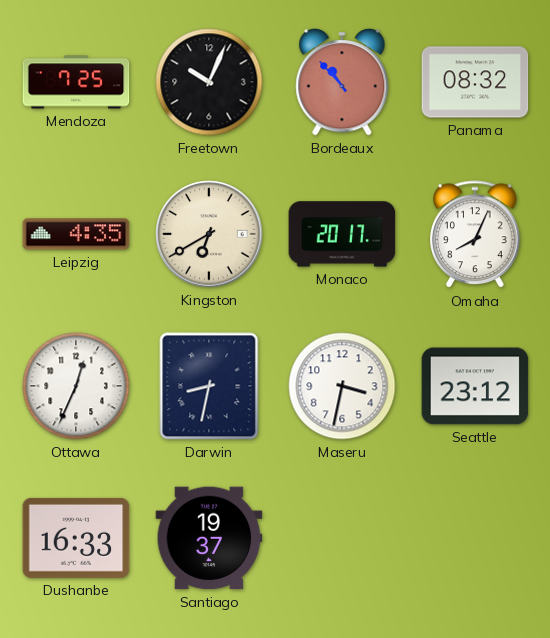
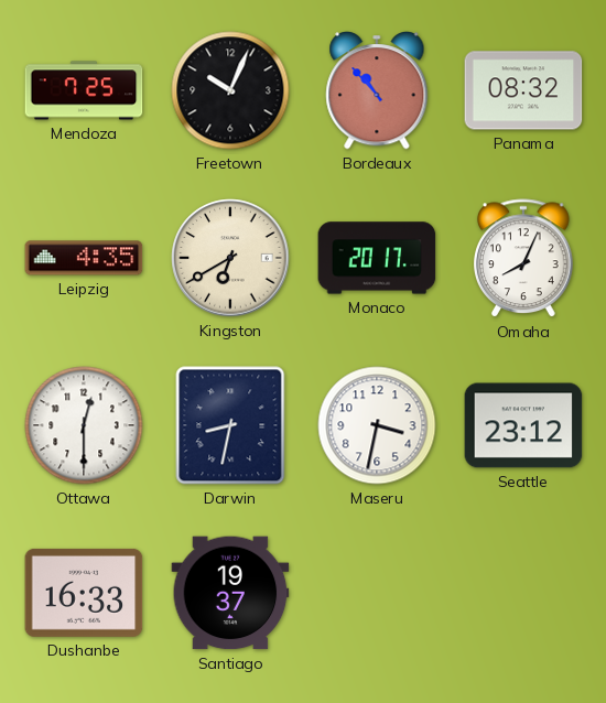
Ottawa: 12:34 -> 12:30
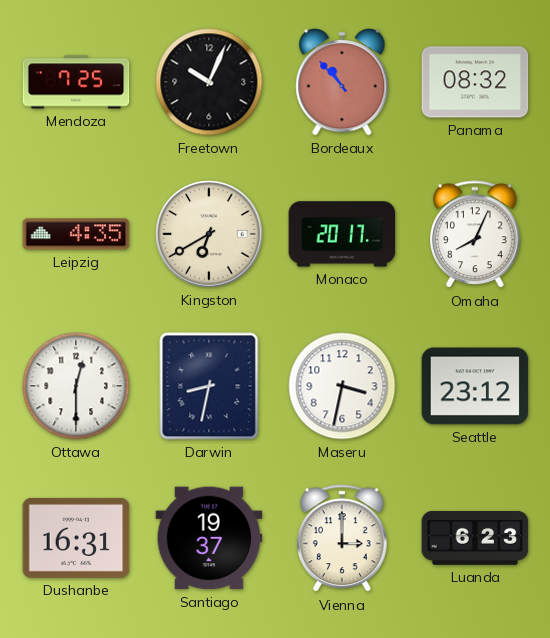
Dushanbe: 16:33 -> 16:31
Vienna: none -> 3:00
Luanda: none -> 6:23
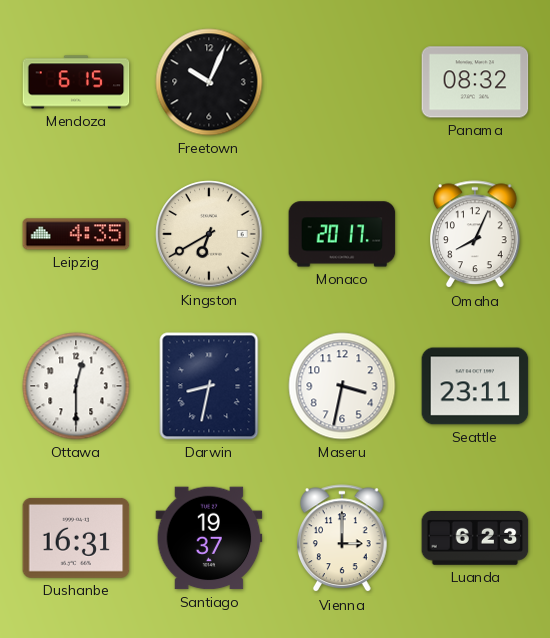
Mendoza: 7:25 -> 6:15
Bordeaux: 10:53 -> none
Seattle: 23:12 -> 23:11
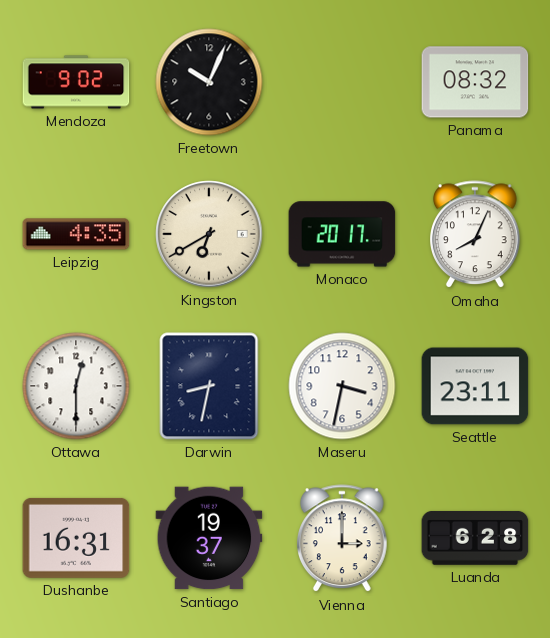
Mendoza: 6:15 -> 9:02
Luanda: 6:23 -> 6:28
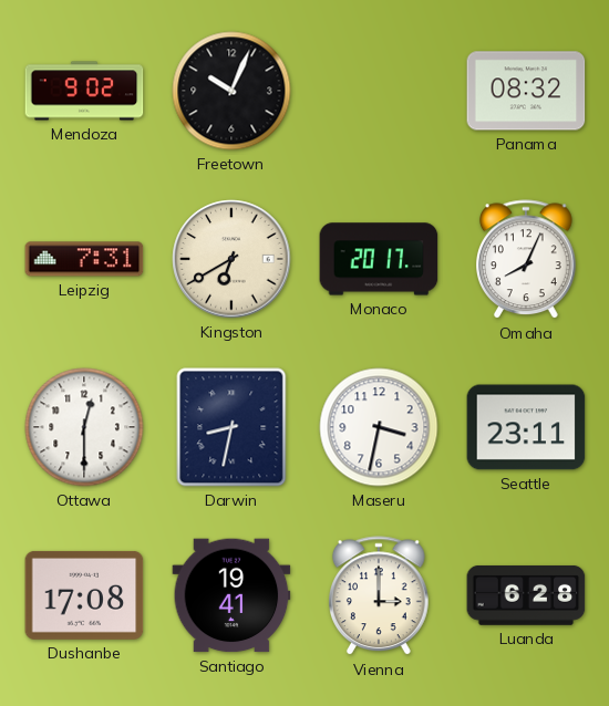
Leipzig: 4:35 -> 7:31
Dushanbe: 16:31 -> 17:08
Santiago: 19:37 -> 19:41
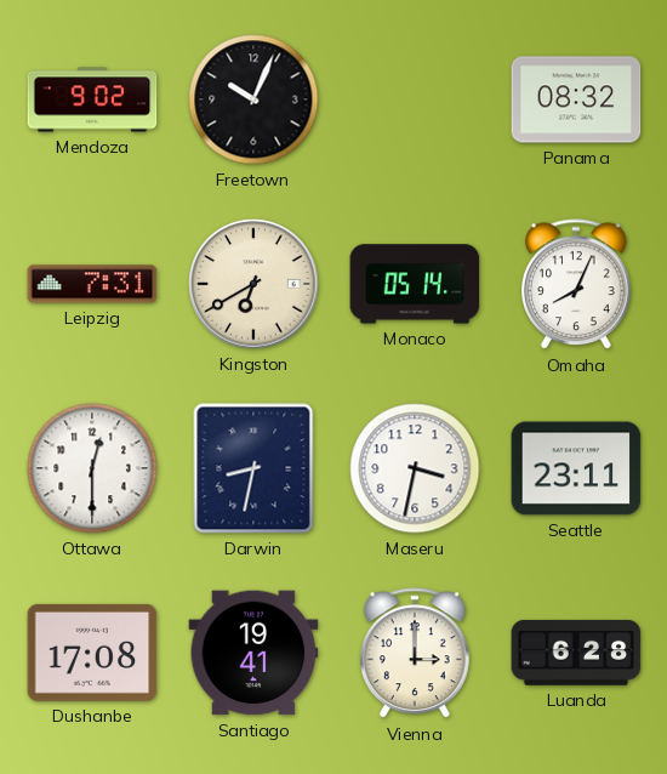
Monaco: 20:17 -> 05:14
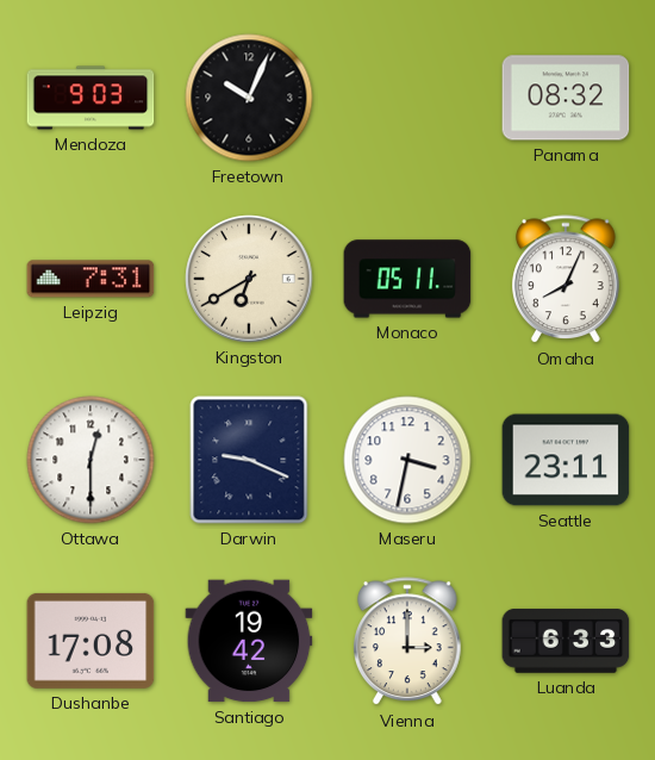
Mendoza: 9:02 -> 9:03
Monaco: 05:14 -> 05:11
Darwin: 8:32 -> 9:19
Santiago: 19:41 -> 19:42
Luanda: 6:28 -> 6:33
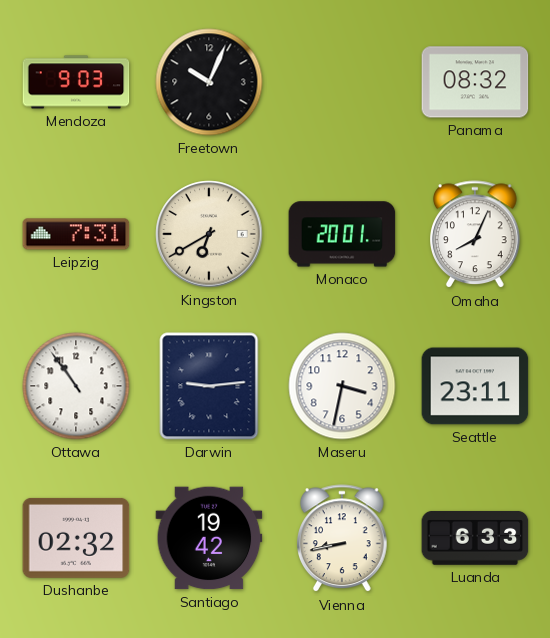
Monaco: 05:11 -> 20:01
Ottawa: 12:30 -> 10:54
Darwin: 9:19 -> 9:14
Dushanbe: 17:08 -> 02:32
Vienna: 3:00 -> 8:43
